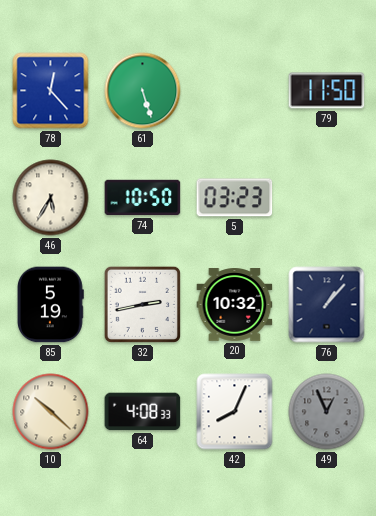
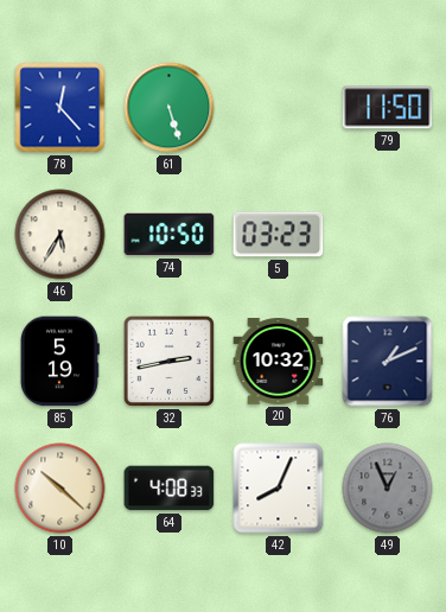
76: 1:07 -> 1:11
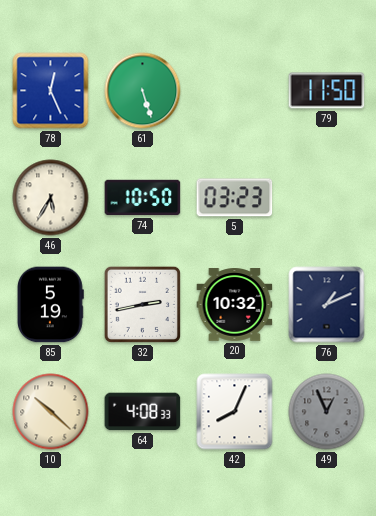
78: 12:23 -> 12:26
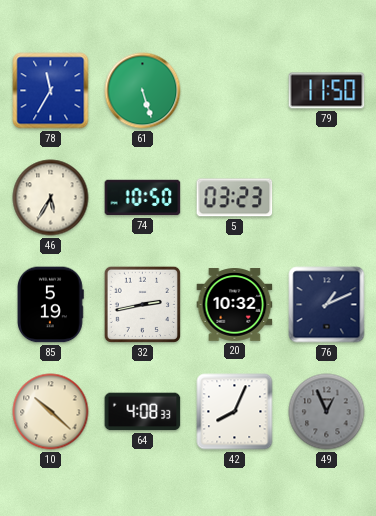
78: 12:26 -> 11:35
